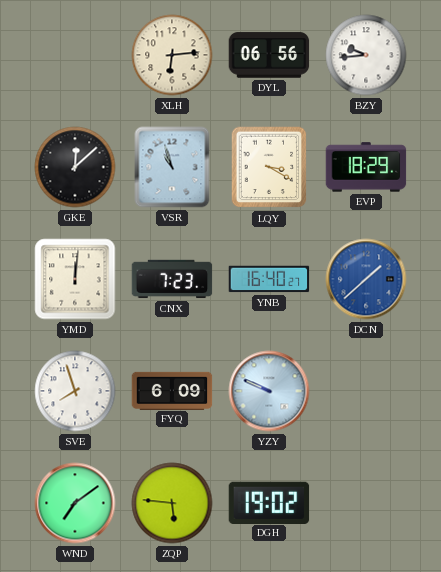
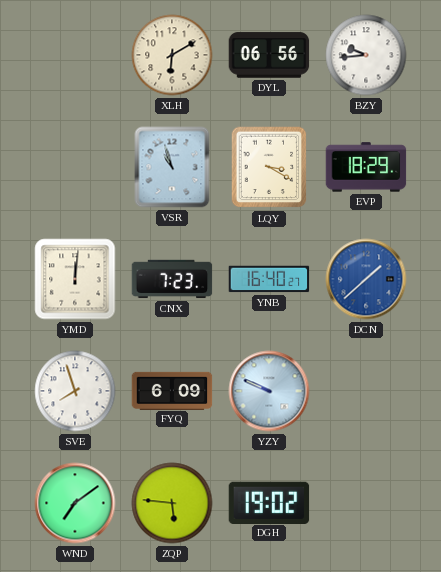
XLH: 6:14 -> 6:10
GKE: 12:08 -> none
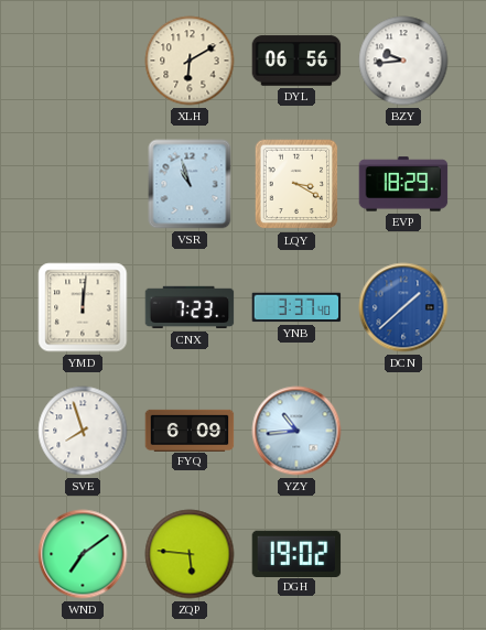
YNB: 16:40 -> 3:37
YZY: 9:49 -> 10:44
